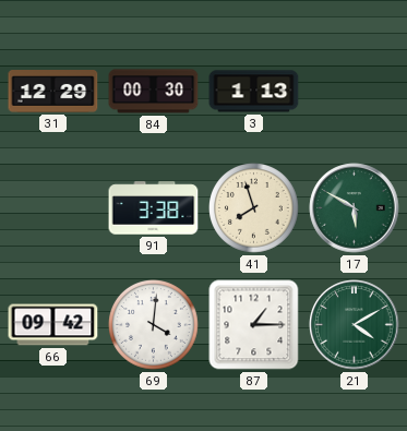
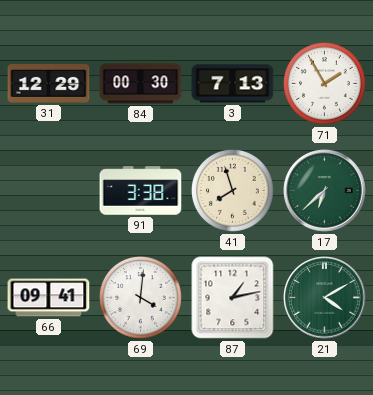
3: 1:13 -> 7:13
71: none -> 1:55
17: 5:50 -> 6:38
66: 09:42 -> 09:41
87: 1:15 -> 1:13
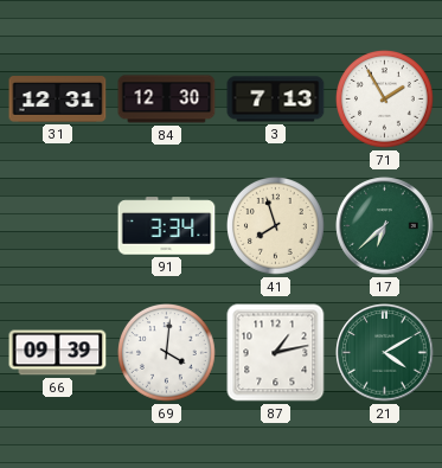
31: 12:29 -> 12:31
84: 00:30 -> 12:30
91: 3:38 -> 3:34
66: 09:41 -> 09:39
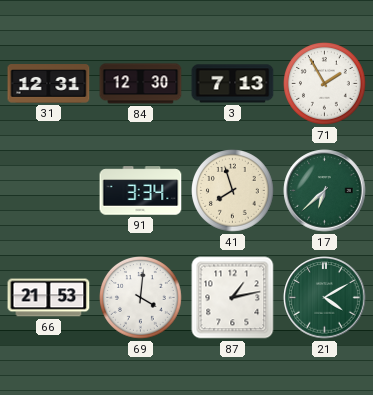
66: 09:39 -> 21:53
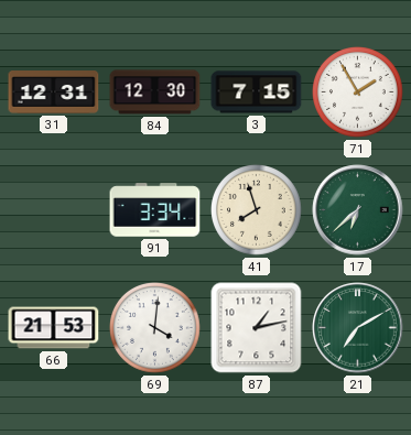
3: 7:13 -> 7:15
21: 4:10 -> 7:10
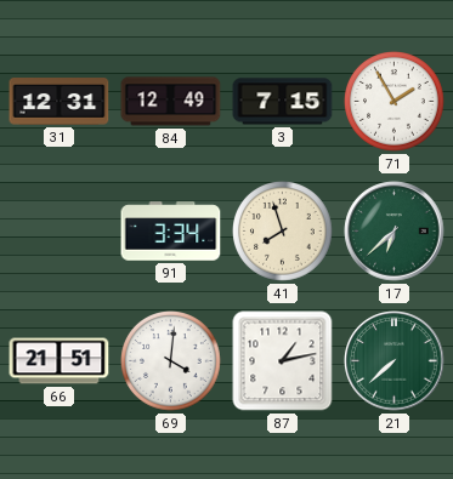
84: 12:30 -> 12:49
66: 21:53 -> 21:51
21: 7:10 -> 7:38
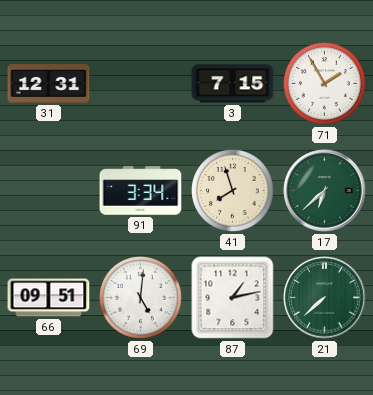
84: 12:49 -> none
66: 21:51 -> 09:51
69: 4:01 -> 5:01
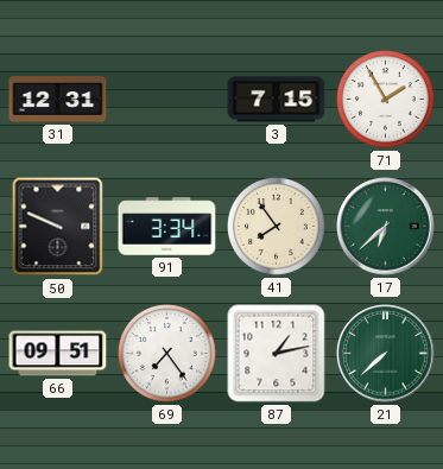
50: none -> 9:49
41: 7:57 -> 7:54
69: 5:01 -> 7:24
